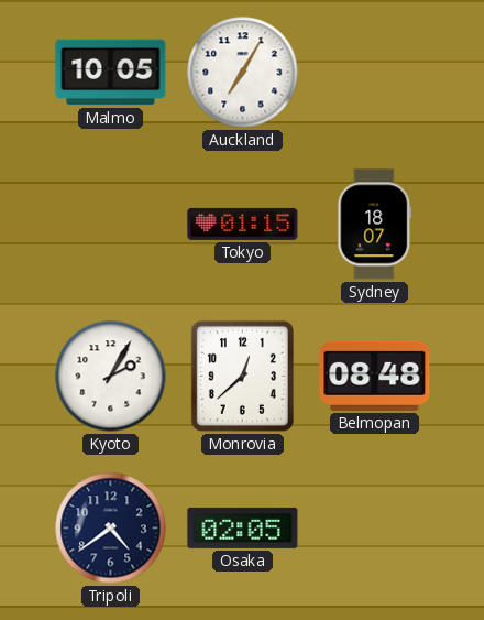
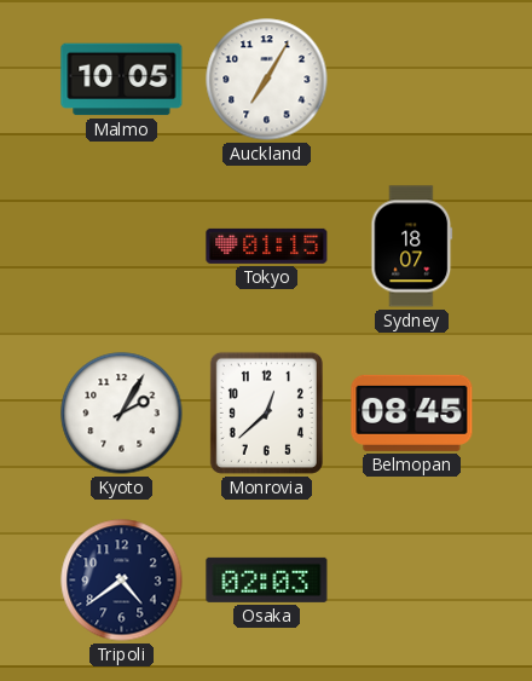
Belmopan: 08:48 -> 08:45
Osaka: 02:05 -> 02:03
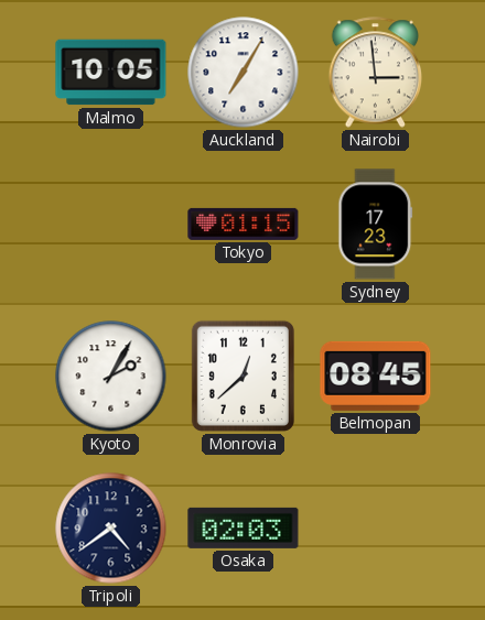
Nairobi: none -> 2:59
Sydney: 18:07 -> 17:23
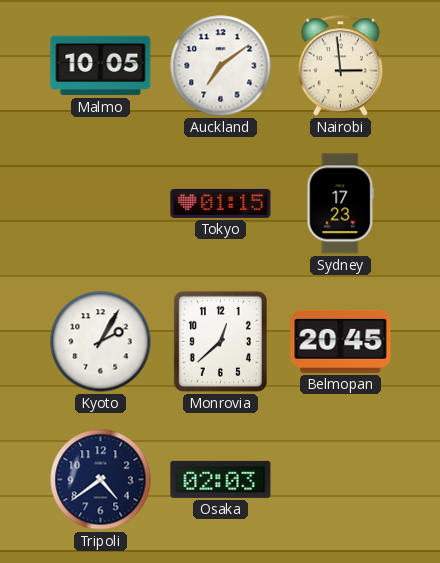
Auckland: 7:05 -> 7:09
Belmopan: 08:45 -> 20:45
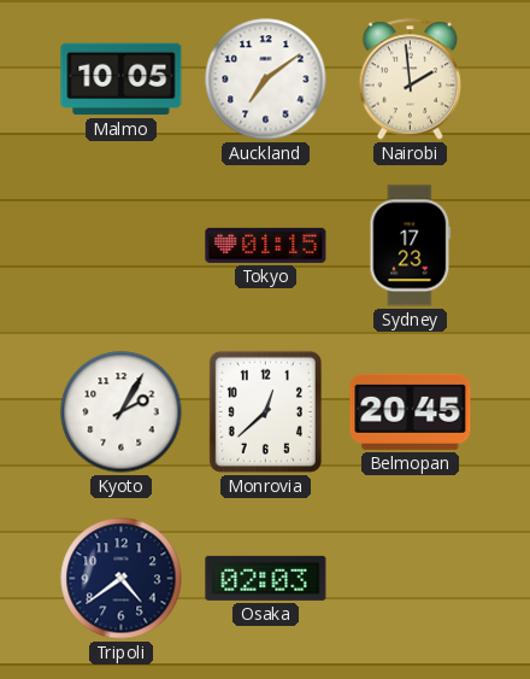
Nairobi: 2:59 -> 1:59
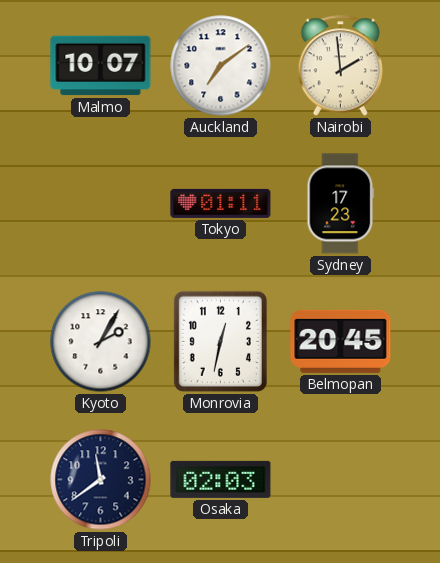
Malmo: 10:05 -> 10:07
Tokyo: 01:15 -> 01:11
Monrovia: 12:38 -> 12:32
Tripoli: 4:39 -> 11:39
